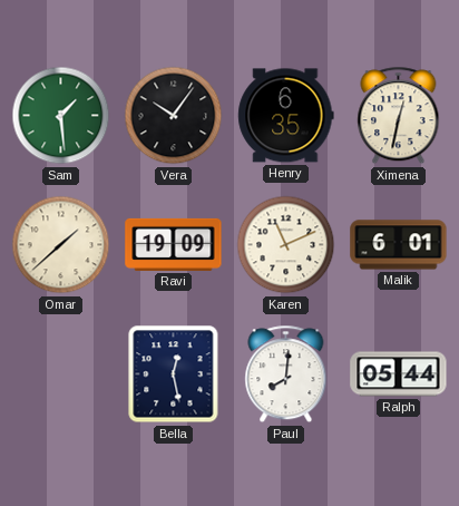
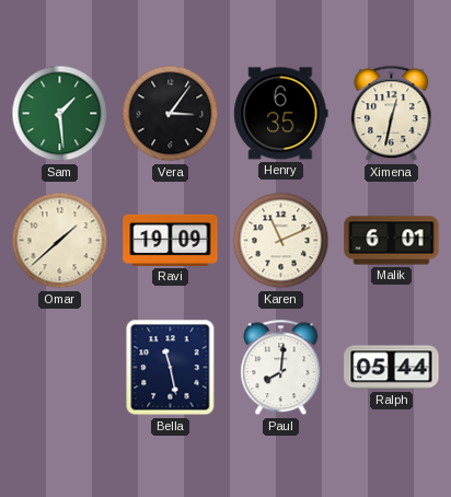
Vera: 10:06 -> 3:06
Bella: 12:28 -> 11:28
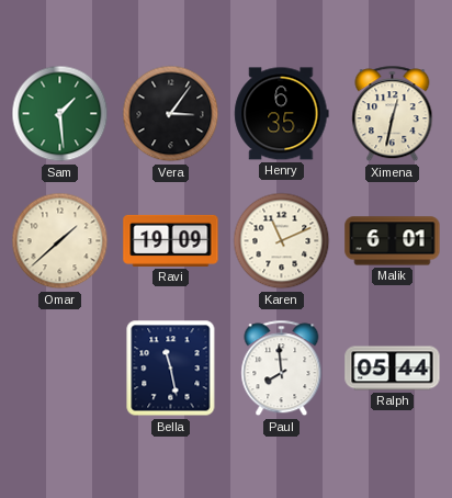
Paul: 8:01 -> 7:59
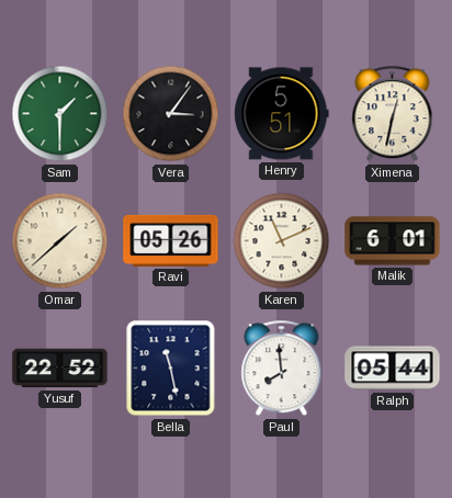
Sam: 1:29 -> 1:30
Henry: 6:35 -> 5:51
Ravi: 19:09 -> 05:26
Yusuf: none -> 22:52
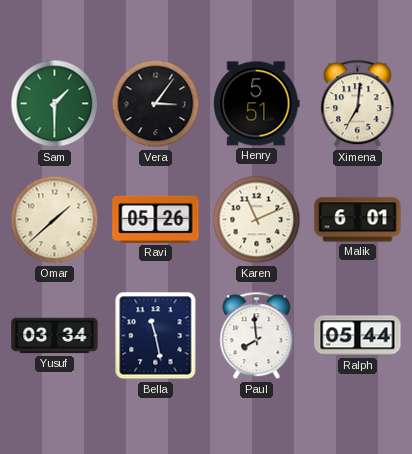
Ximena: 12:32 -> 7:01
Yusuf: 22:52 -> 03:34
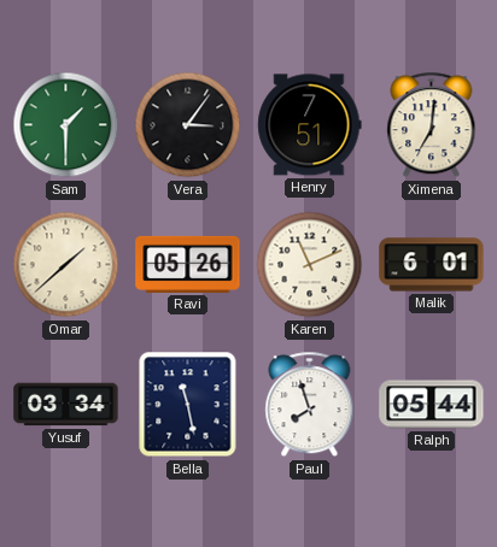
Henry: 5:51 -> 7:51
Paul: 7:59 -> 7:57
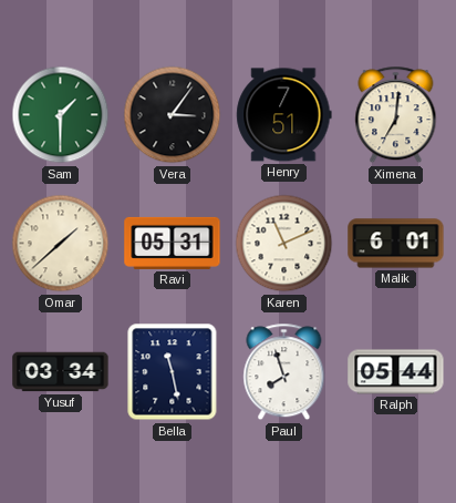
Ravi: 05:26 -> 05:31
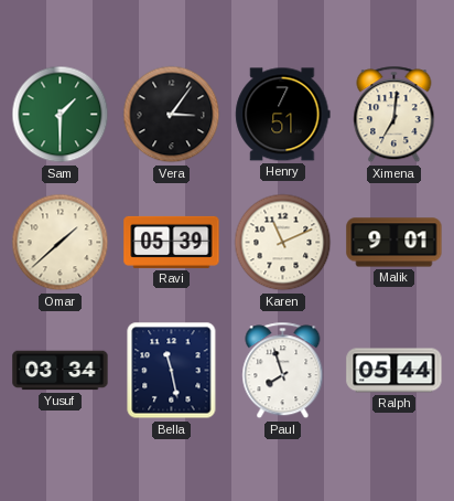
Ravi: 05:31 -> 05:39
Malik: 6:01 -> 9:01
